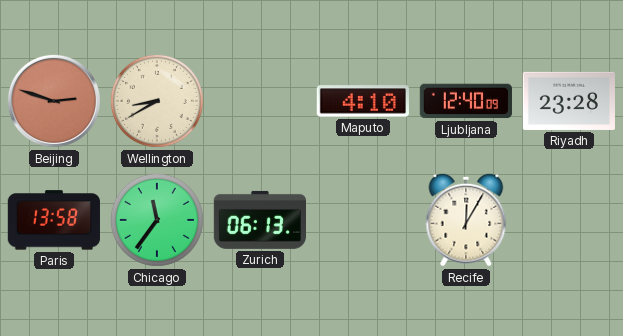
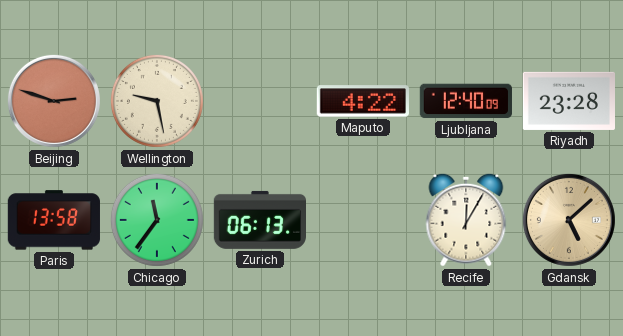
Wellington: 8:40 -> 9:28
Maputo: 4:10 -> 4:22
Gdansk: none -> 5:08
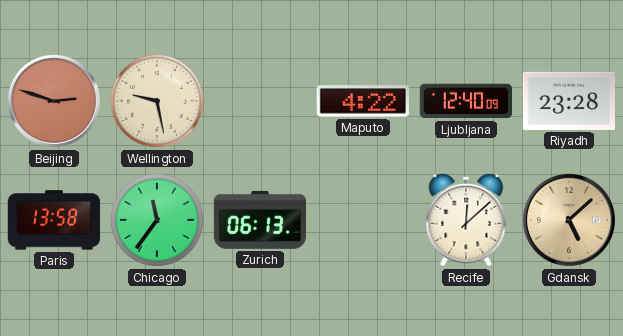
Recife: 12:05 -> 12:08
